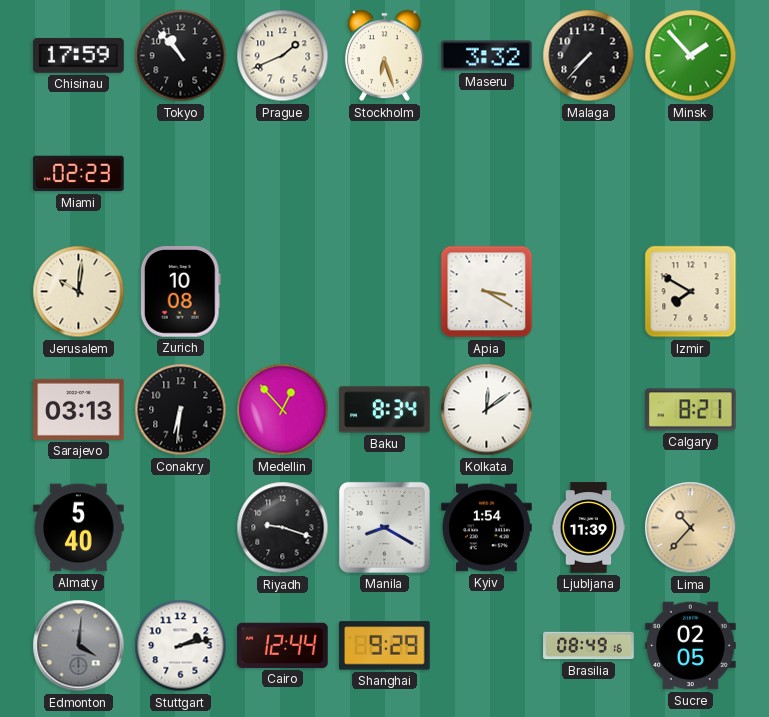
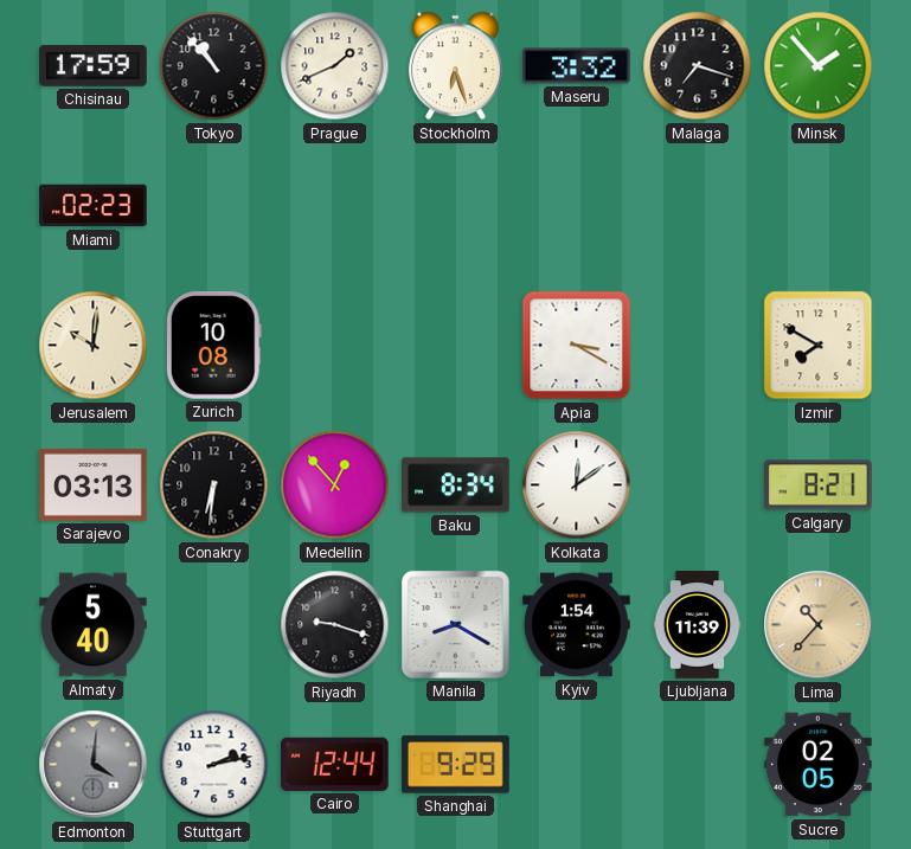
Malaga: 7:37 -> 7:18
Brasilia: 08:49 -> none
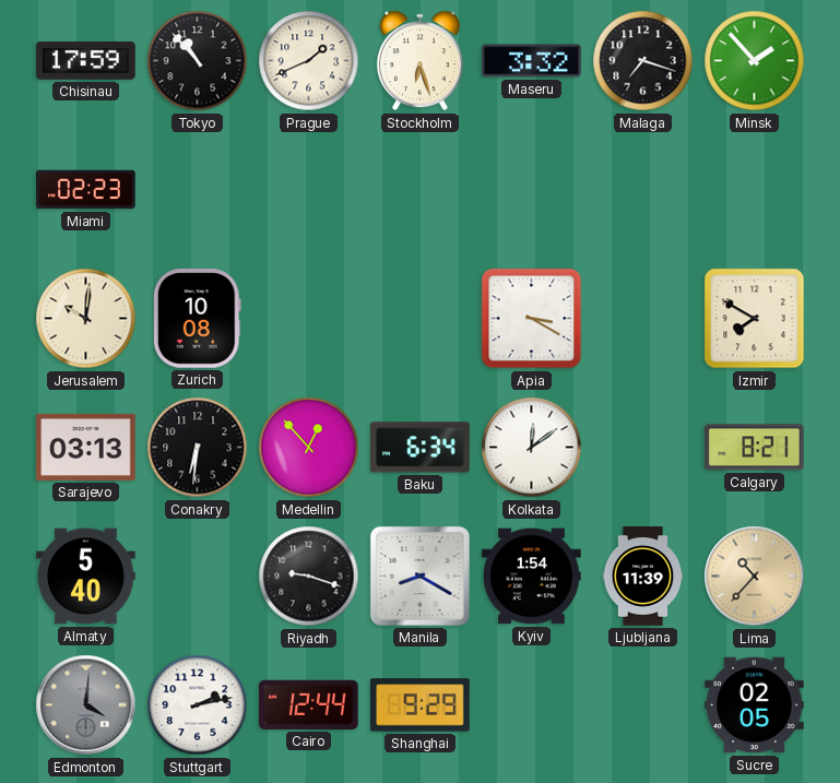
Baku: 8:34 -> 6:34
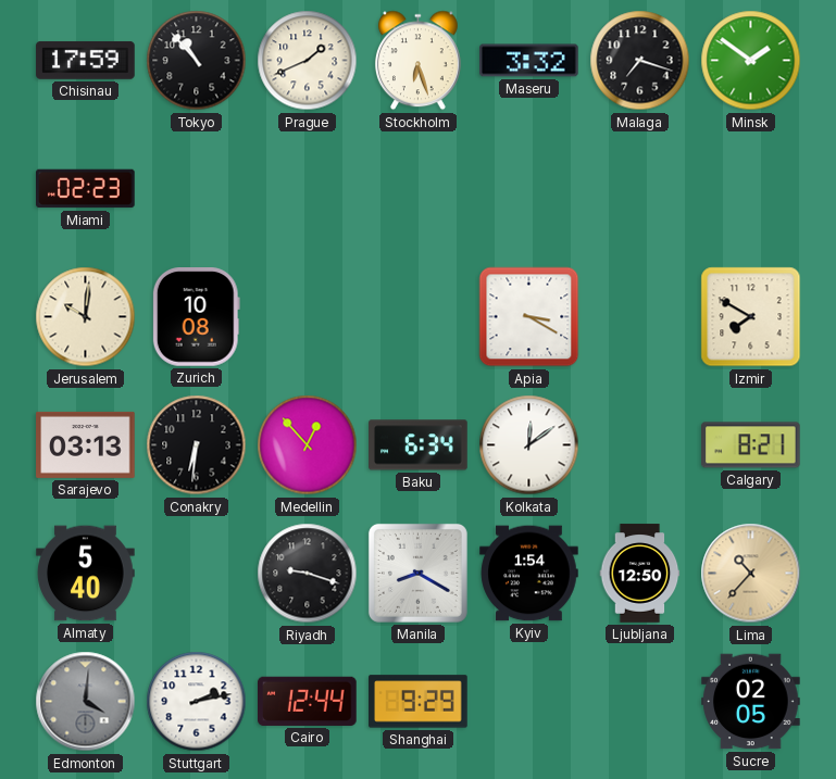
Minsk: 1:53 -> 1:51
Ljubljana: 11:39 -> 12:50
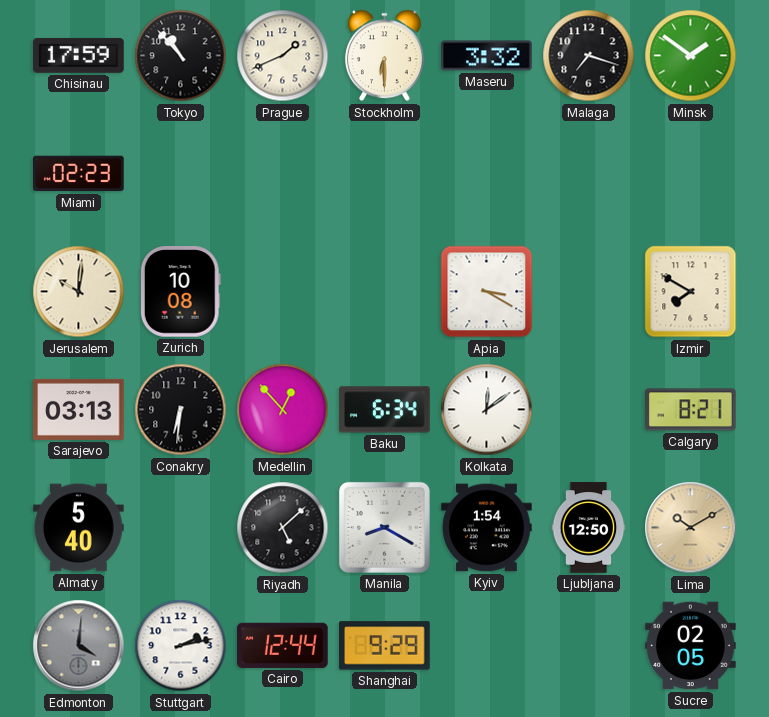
Stockholm: 6:27 -> 6:30
Riyadh: 9:18 -> 5:08
Lima: 10:37 -> 10:10
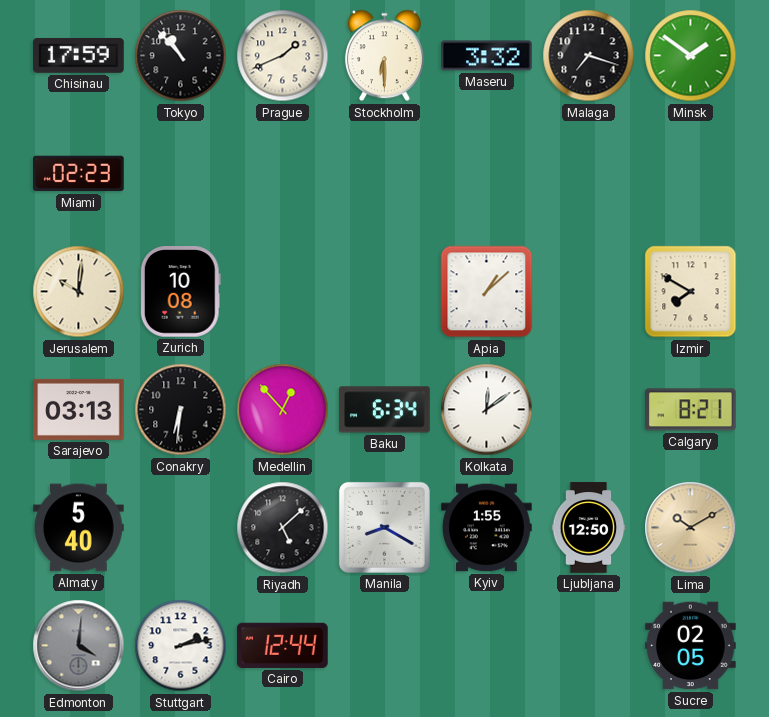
Apia: 3:20 -> 1:08
Kyiv: 1:54 -> 1:55
Shanghai: 9:29 -> none
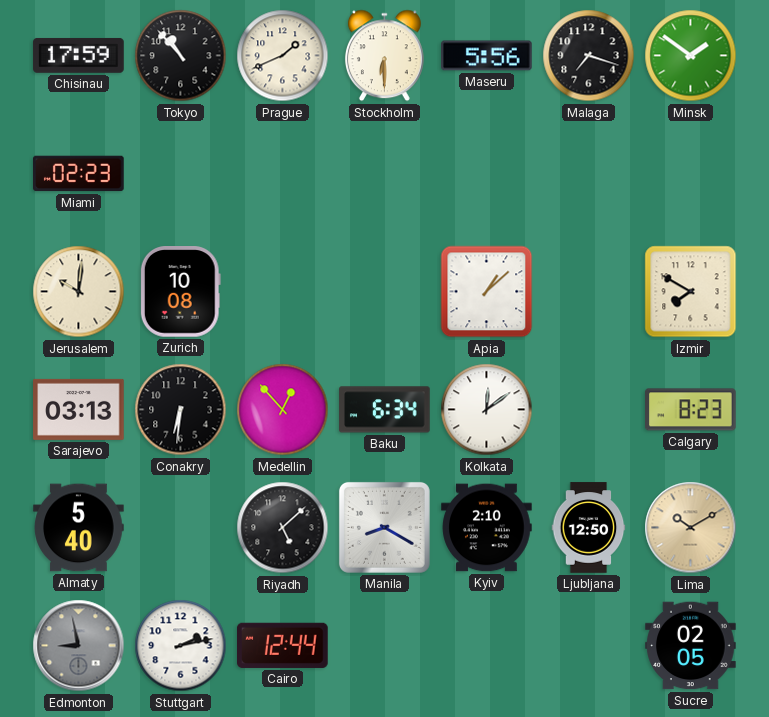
Maseru: 3:32 -> 5:56
Calgary: 8:21 -> 8:23
Kyiv: 1:55 -> 2:10
Edmonton: 4:01 -> 8:58
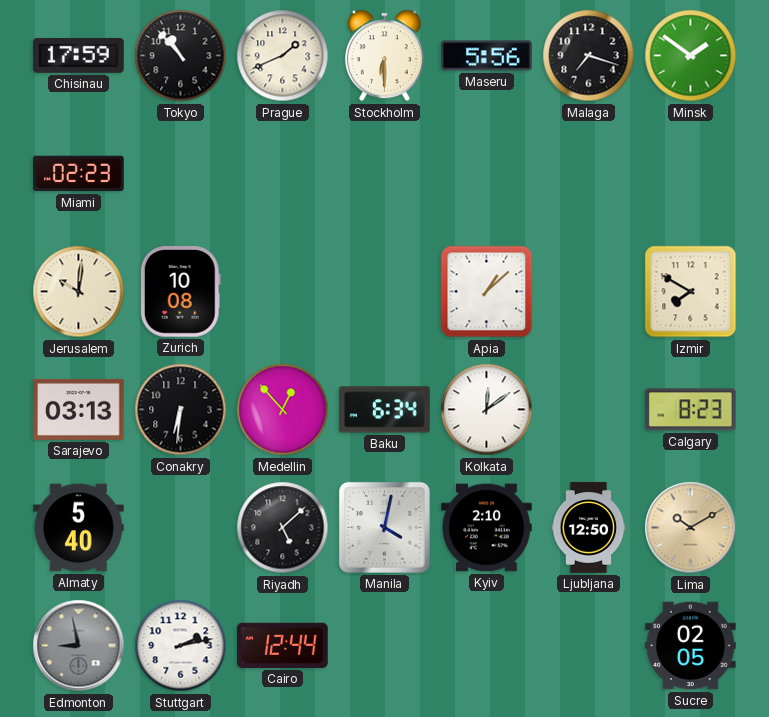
Manila: 8:20 -> 4:02
